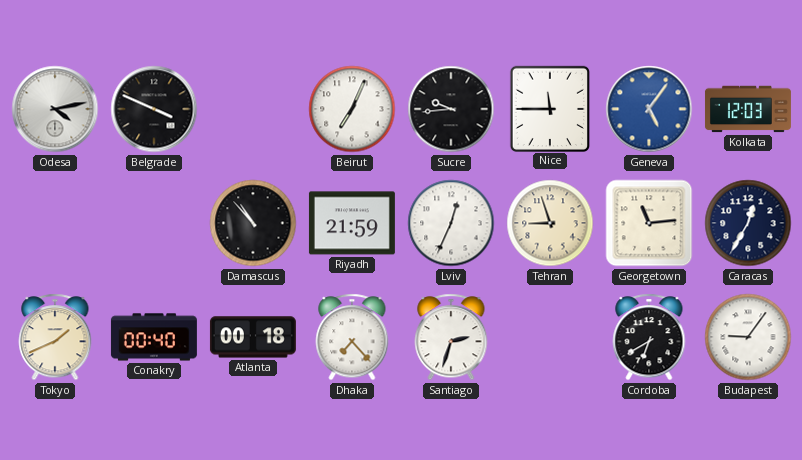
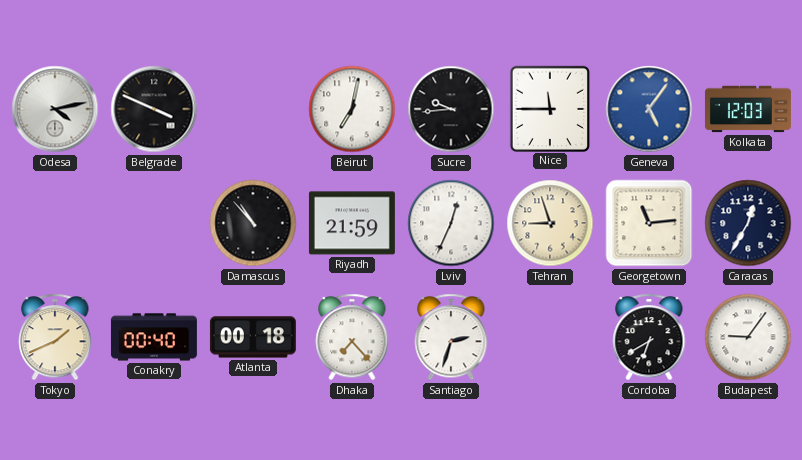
Beirut: 7:04 -> 7:02
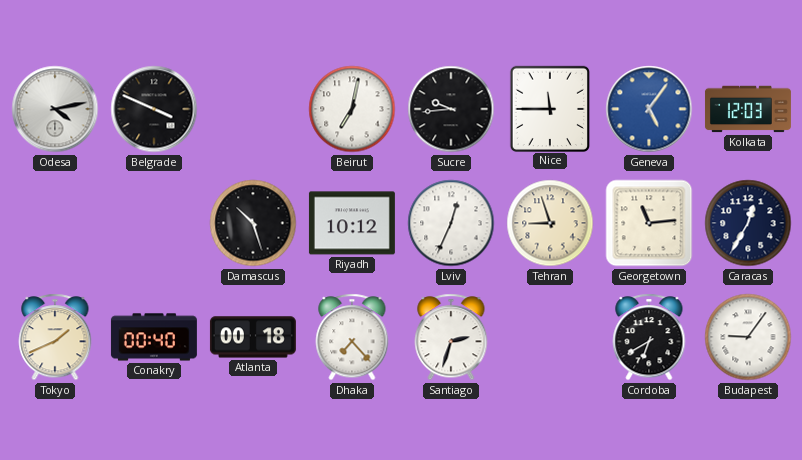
Damascus: 10:53 -> 10:27
Riyadh: 21:59 -> 10:12
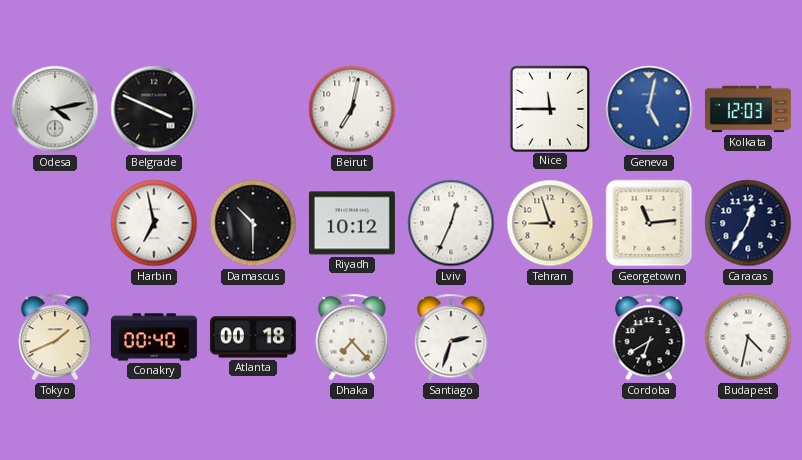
Sucre: 9:44 -> none
Geneva: 5:06 -> 5:02
Harbin: none -> 6:58
Damascus: 10:27 -> 10:30
Budapest: 9:06 -> 4:32
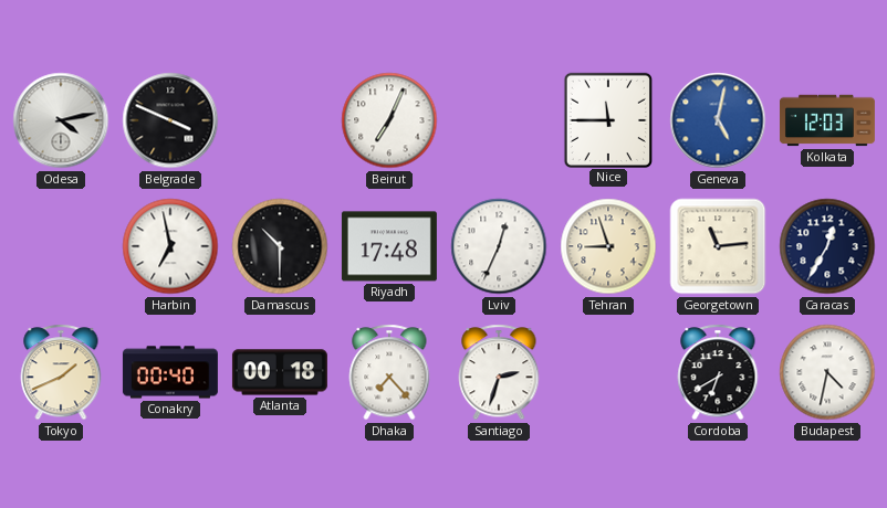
Beirut: 7:02 -> 7:04
Riyadh: 10:12 -> 17:48
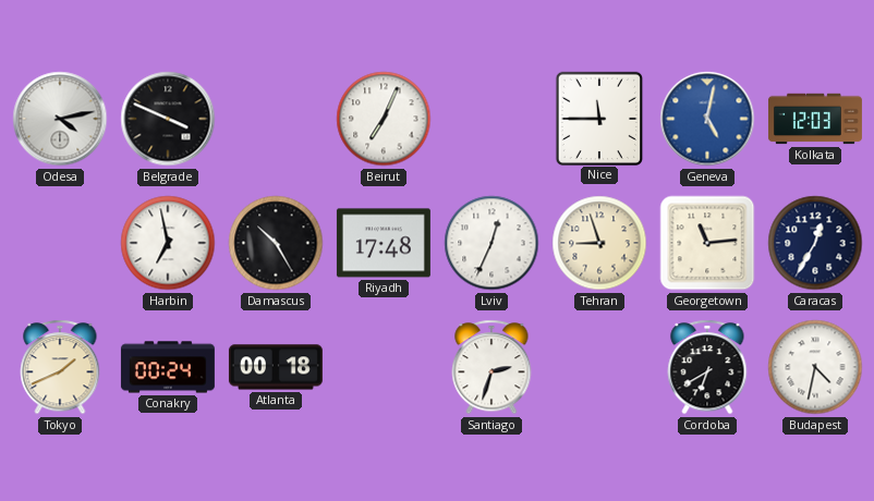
Damascus: 10:30 -> 10:25
Conakry: 00:40 -> 00:24
Dhaka: 7:23 -> none
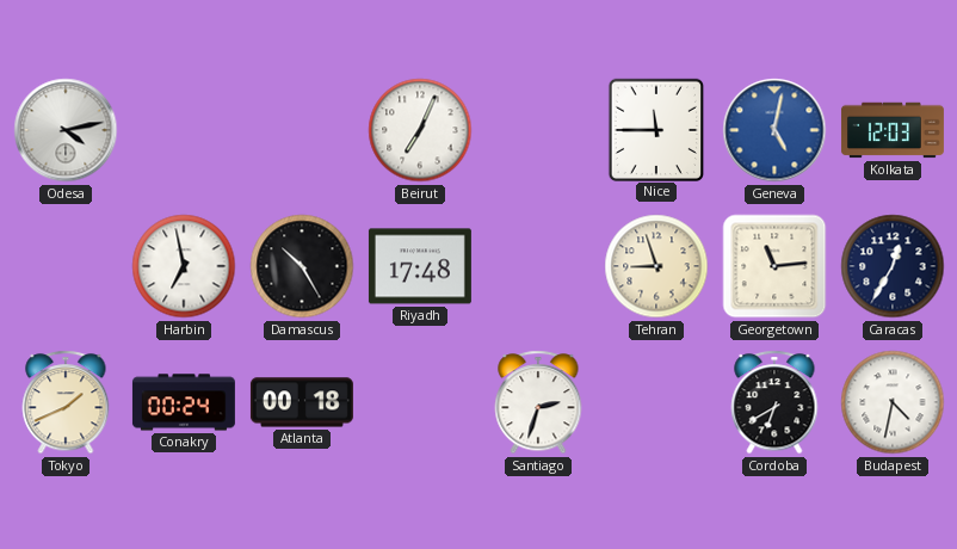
Belgrade: 3:49 -> none
Lviv: 12:34 -> none
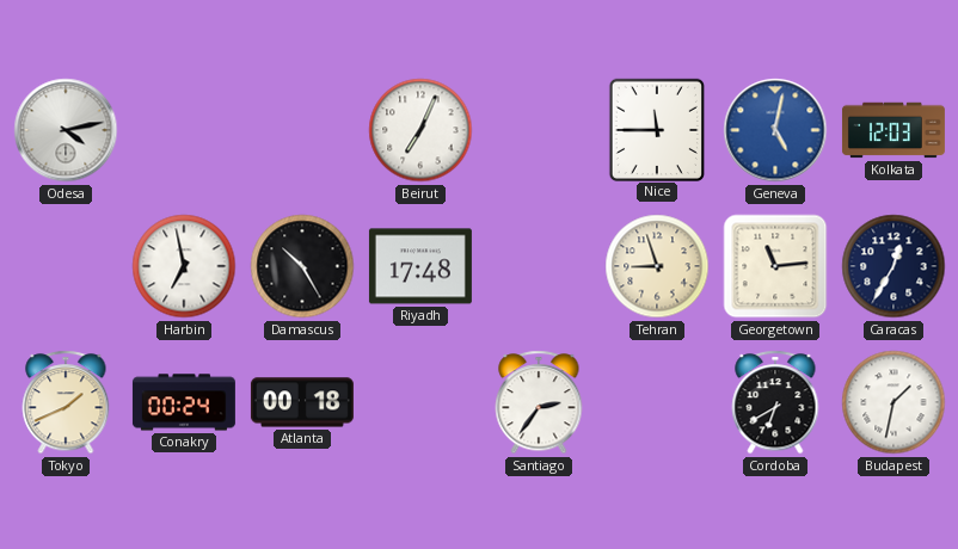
Santiago: 2:33 -> 2:36
Budapest: 4:32 -> 1:32
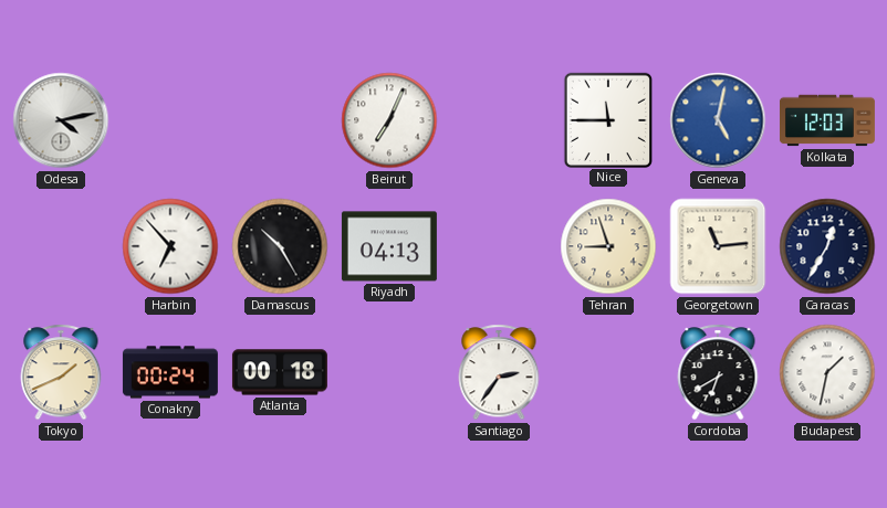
Harbin: 6:58 -> 6:53
Riyadh: 17:48 -> 04:13
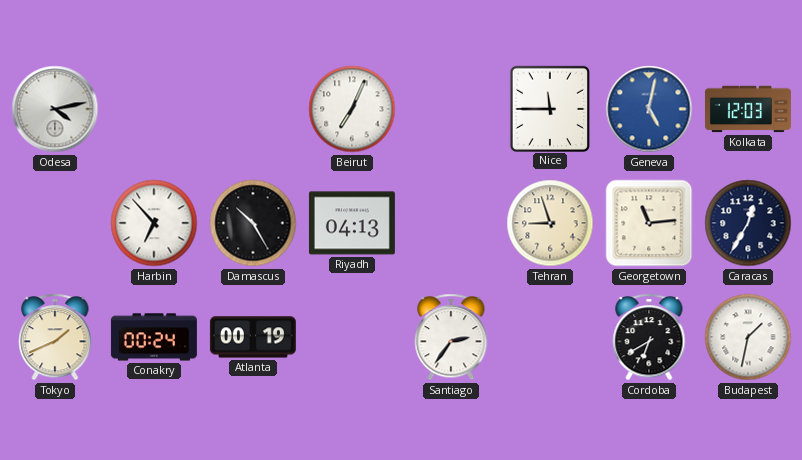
Atlanta: 00:18 -> 00:19
